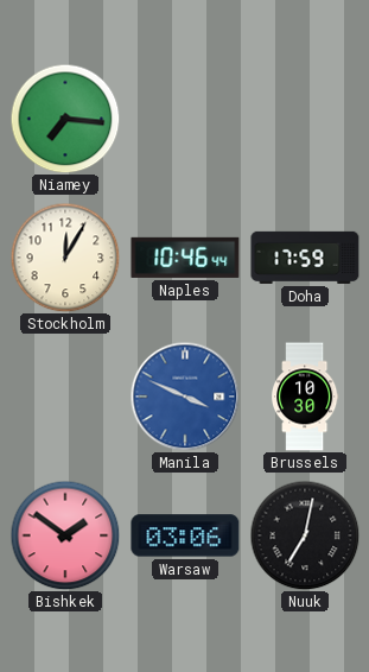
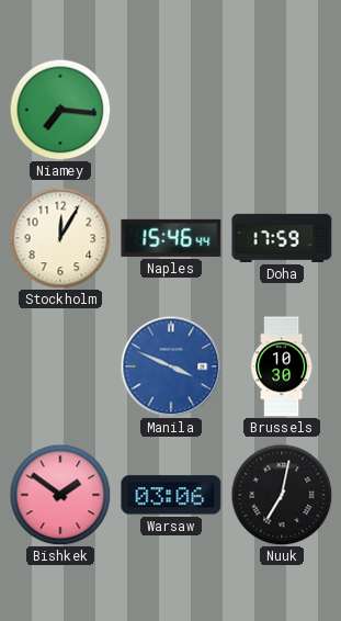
Naples: 10:46 -> 15:46
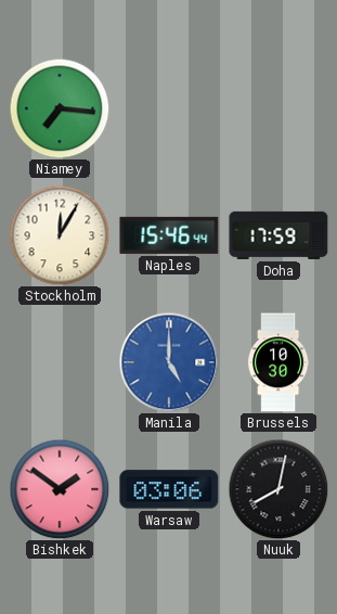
Manila: 3:49 -> 5:00
Nuuk: 7:02 -> 8:02
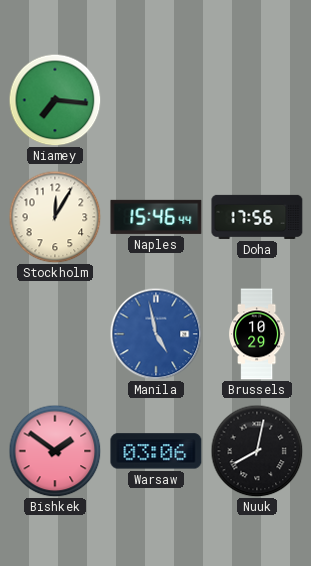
Doha: 17:59 -> 17:56
Manila: 5:00 -> 4:58
Brussels: 10:30 -> 10:29
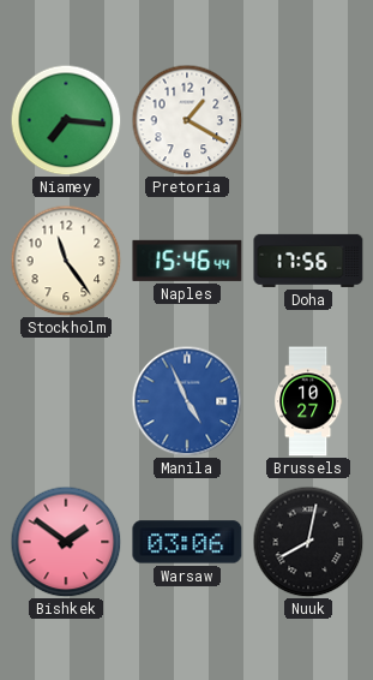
Pretoria: none -> 1:20
Stockholm: 12:05 -> 11:24
Manila: 4:58 -> 4:56
Brussels: 10:29 -> 10:27
